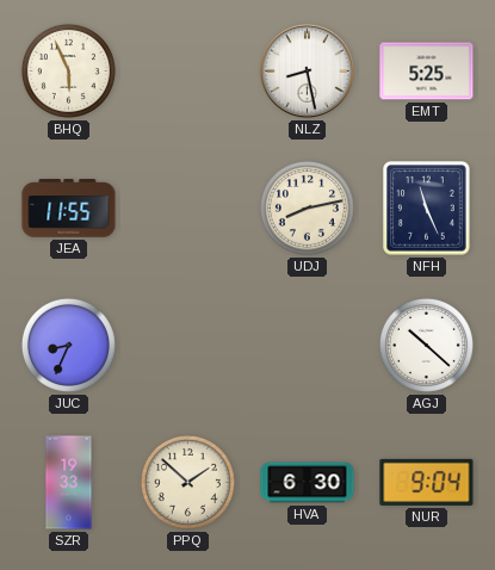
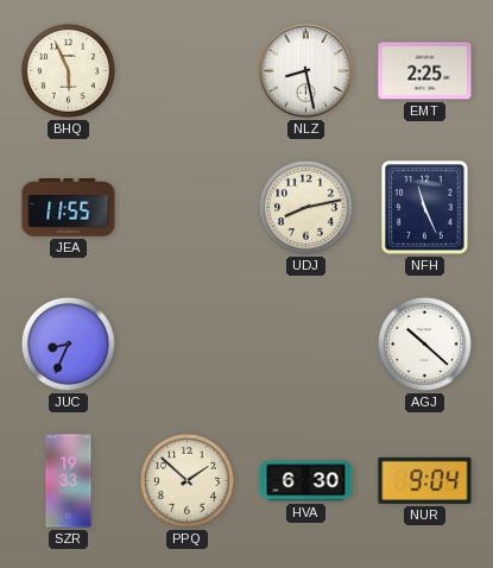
EMT: 5:25 -> 2:25
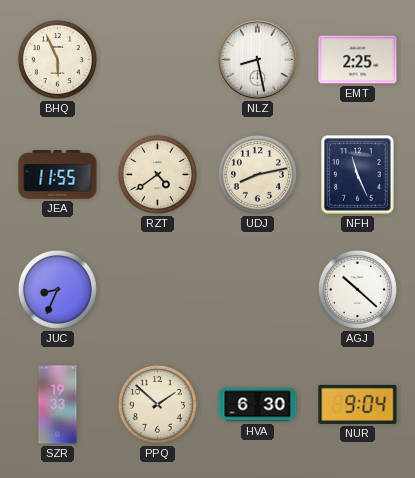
RZT: none -> 4:39
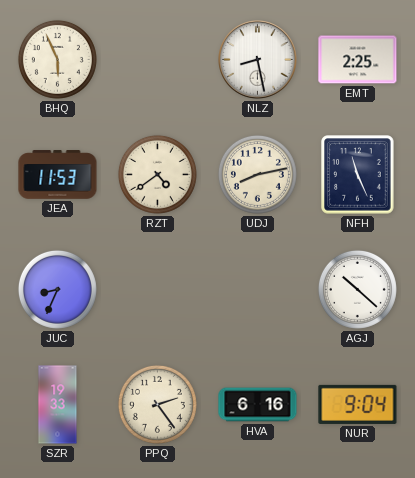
JEA: 11:55 -> 11:53
PPQ: 1:52 -> 2:24
HVA: 6:30 -> 6:16
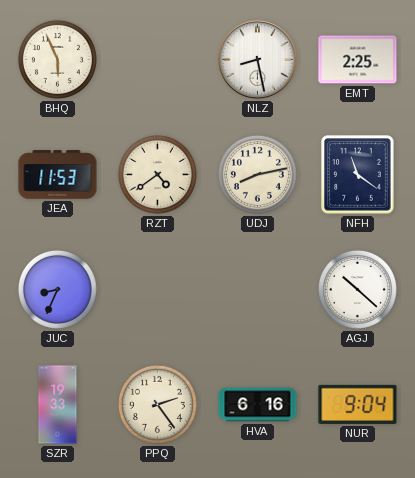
NFH: 11:26 -> 11:21
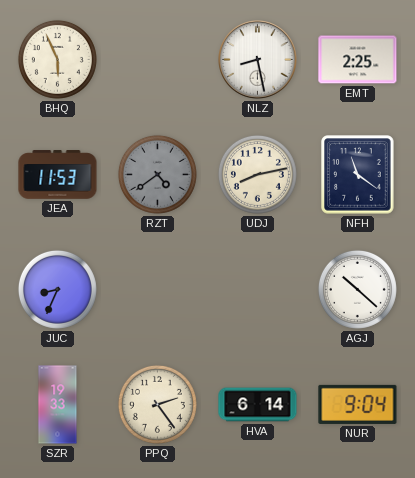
RZT dial: cream -> grey
HVA: 6:16 -> 6:14
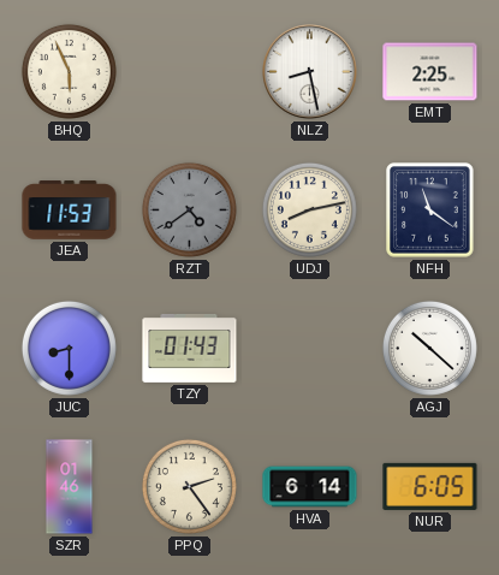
JUC: 8:34 -> 8:30
TZY: none -> 01:43
SZR: 19:33 -> 01:46
NUR: 9:04 -> 6:05
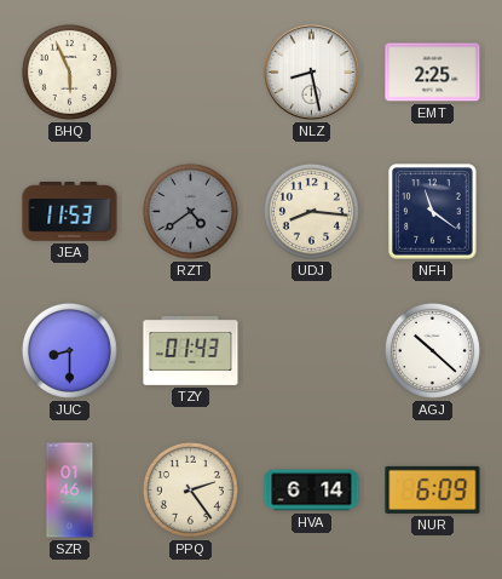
UDJ: 8:13 -> 8:16
NUR: 6:05 -> 6:09
